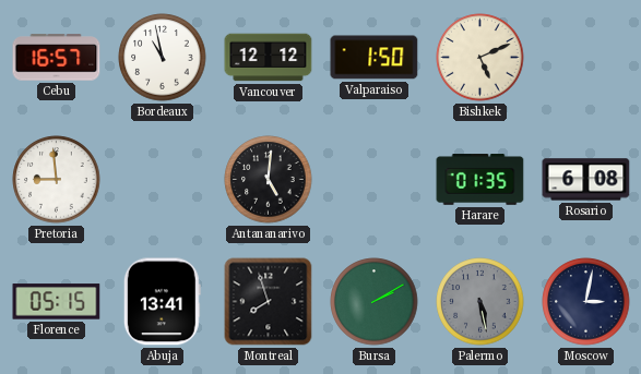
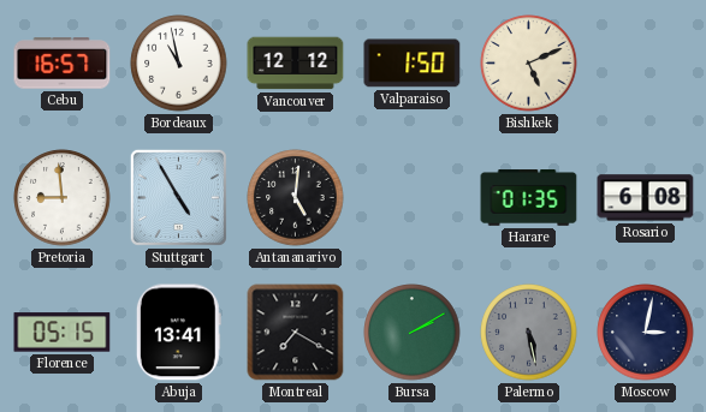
Stuttgart: none -> 4:55
Montreal: 7:57 -> 7:20
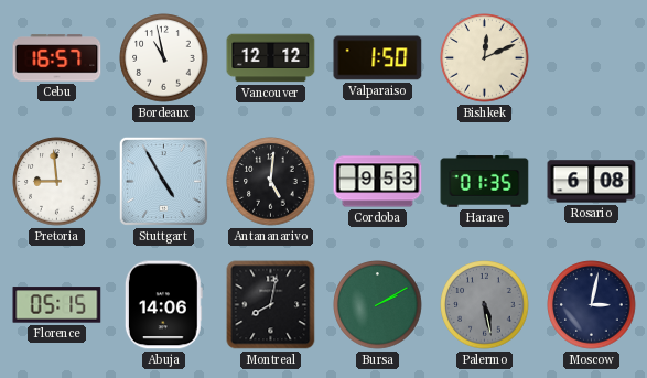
Bishkek: 5:11 -> 12:11
Cordoba: none -> 9:53
Abuja: 13:41 -> 14:06
Montreal: 7:20 -> 8:02
